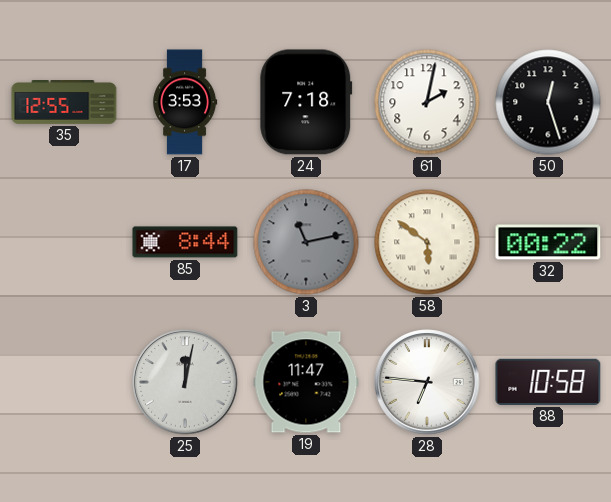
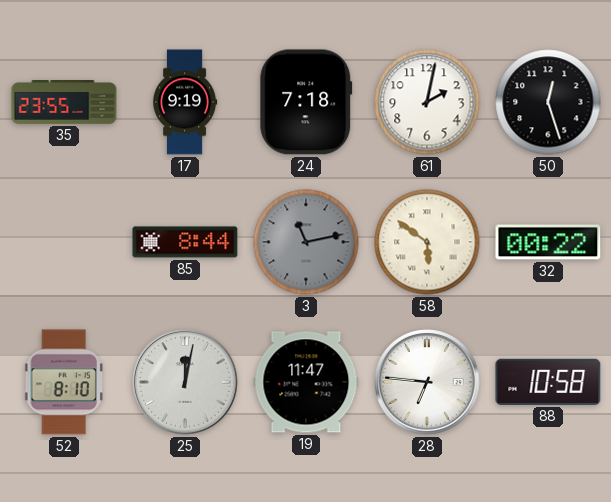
35: 12:55 -> 23:55
17: 3:53 -> 9:19
52: none -> 8:10
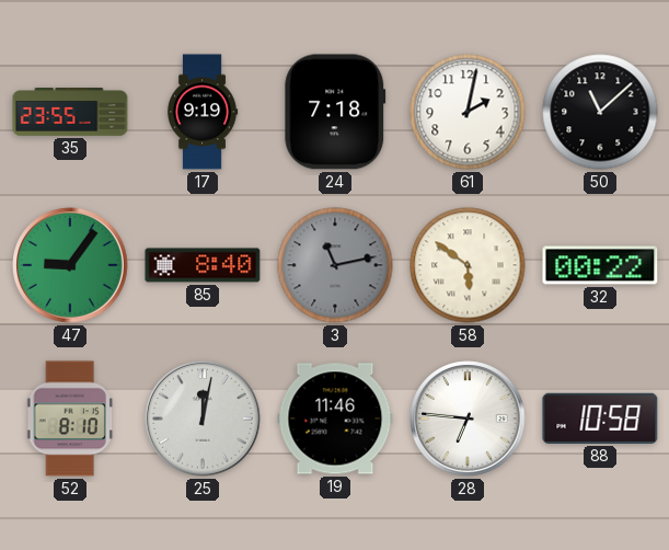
50: 12:27 -> 11:08
47: none -> 9:06
85: 8:44 -> 8:40
19: 11:47 -> 11:46
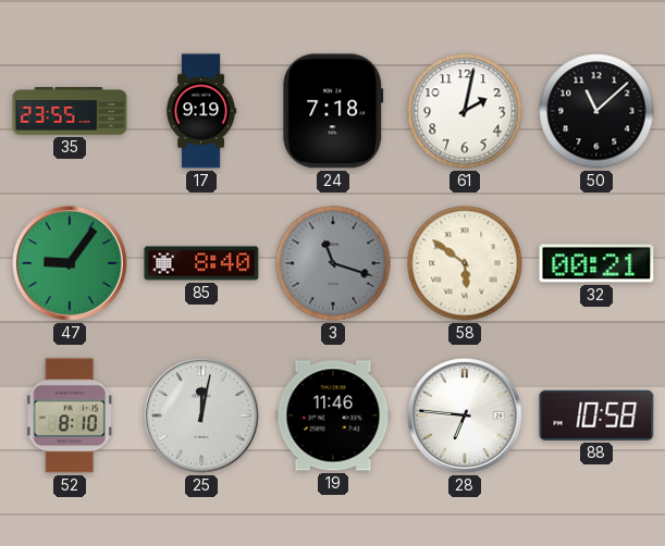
3: 11:13 -> 11:18
32: 00:22 -> 00:21
